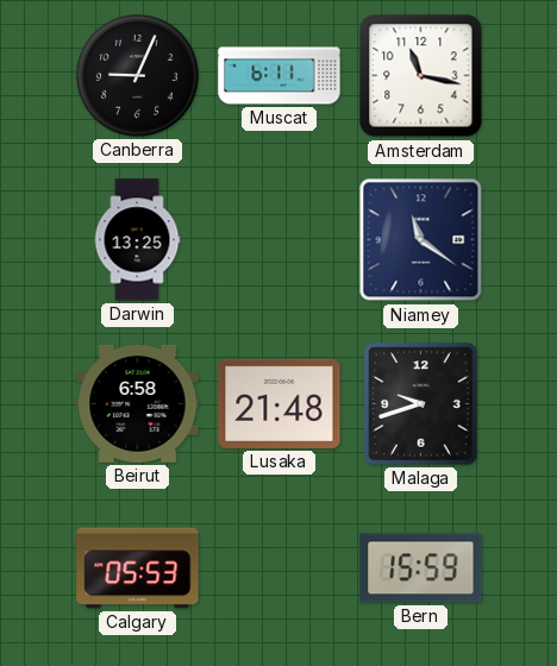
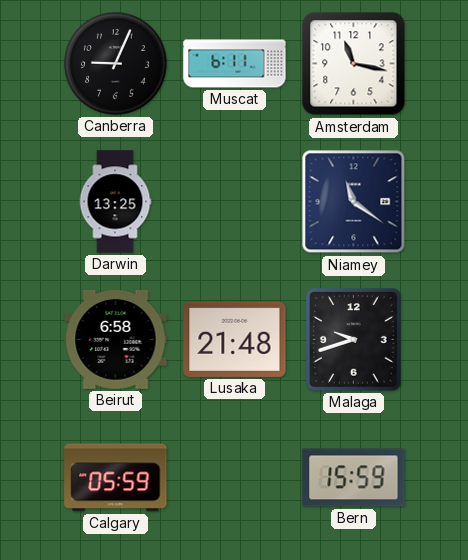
Calgary: 05:53 -> 05:59
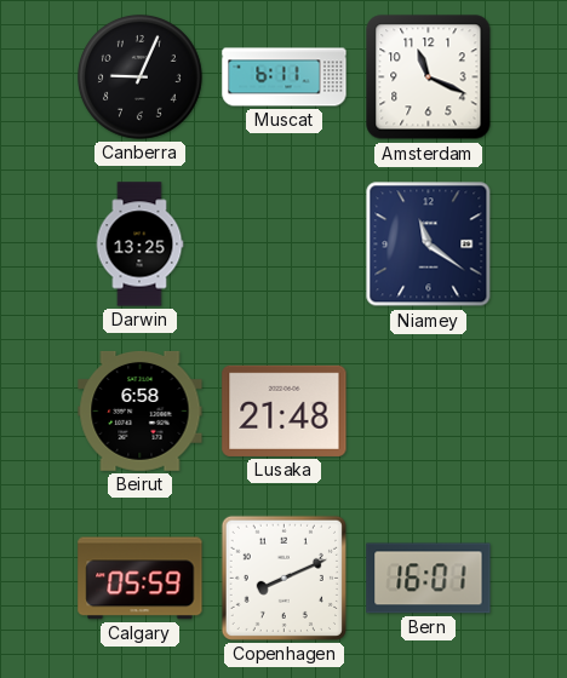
Amsterdam: 11:17 -> 11:19
Malaga: 9:42 -> none
Copenhagen: none -> 8:11
Bern: 15:59 -> 16:01
